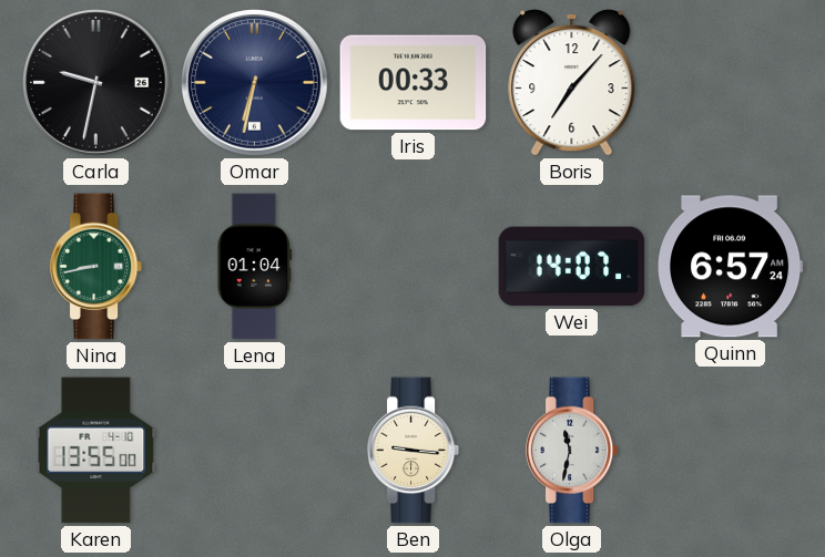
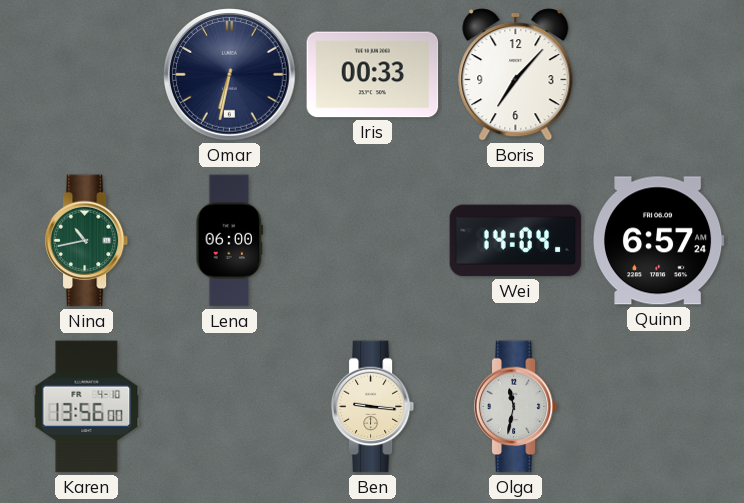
Carla: 9:32 -> none
Nina: 8:43 -> 10:43
Lena: 01:04 -> 06:00
Wei: 14:07 -> 14:04
Karen: 13:55 -> 13:56
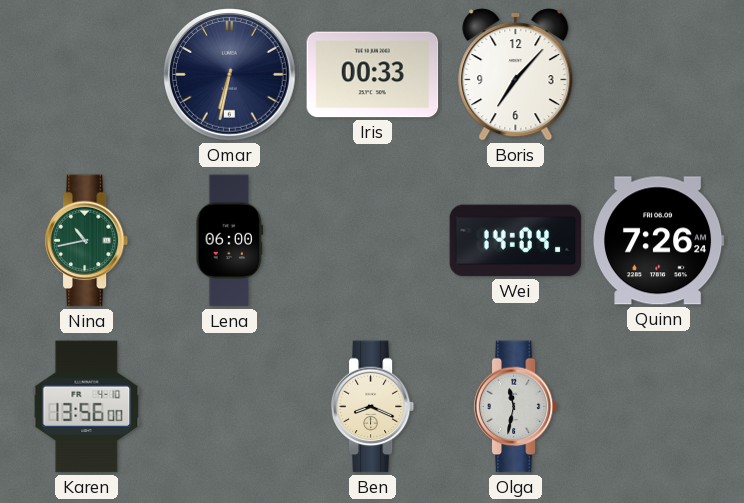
Quinn: 6:57 -> 7:26
Ben: 9:16 -> 8:19
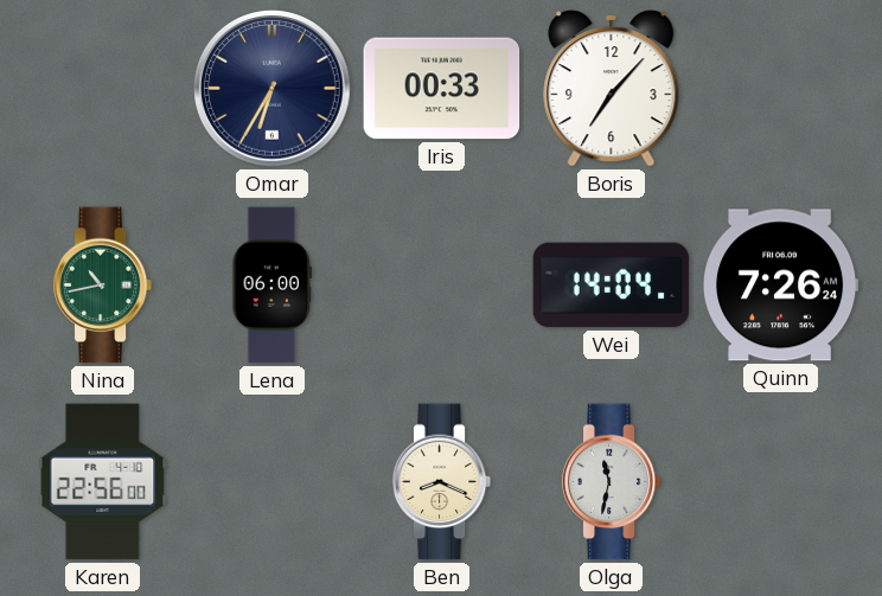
Omar: 6:32 -> 6:35
Karen: 13:56 -> 22:56
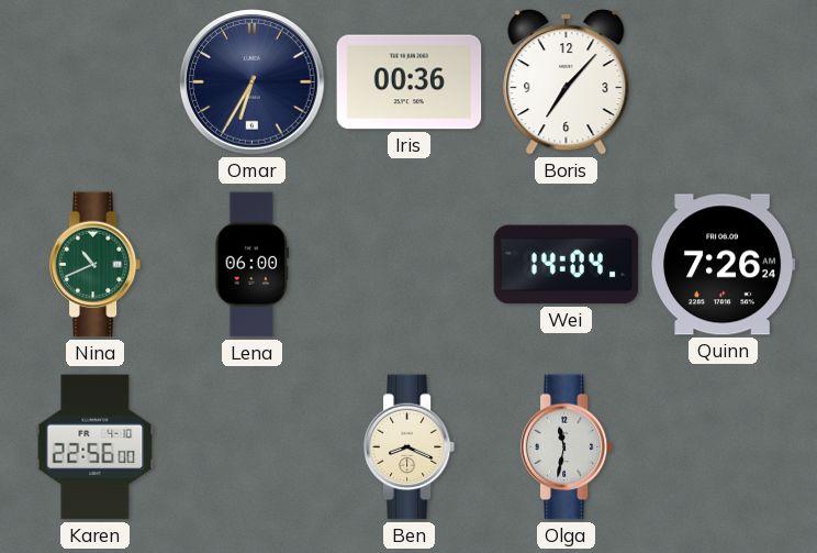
Iris: 00:33 -> 00:36
Nina: 10:43 -> 10:41
